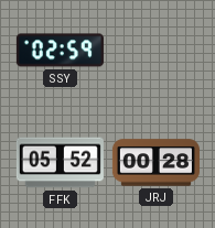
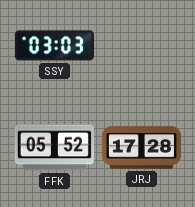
SSY: 02:59 -> 03:03
JRJ: 00:28 -> 17:28
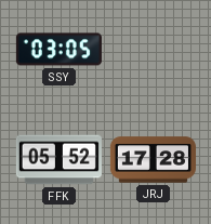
SSY: 03:03 -> 03:05
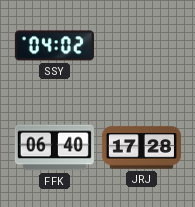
SSY: 03:05 -> 04:02
FFK: 05:52 -> 06:40
